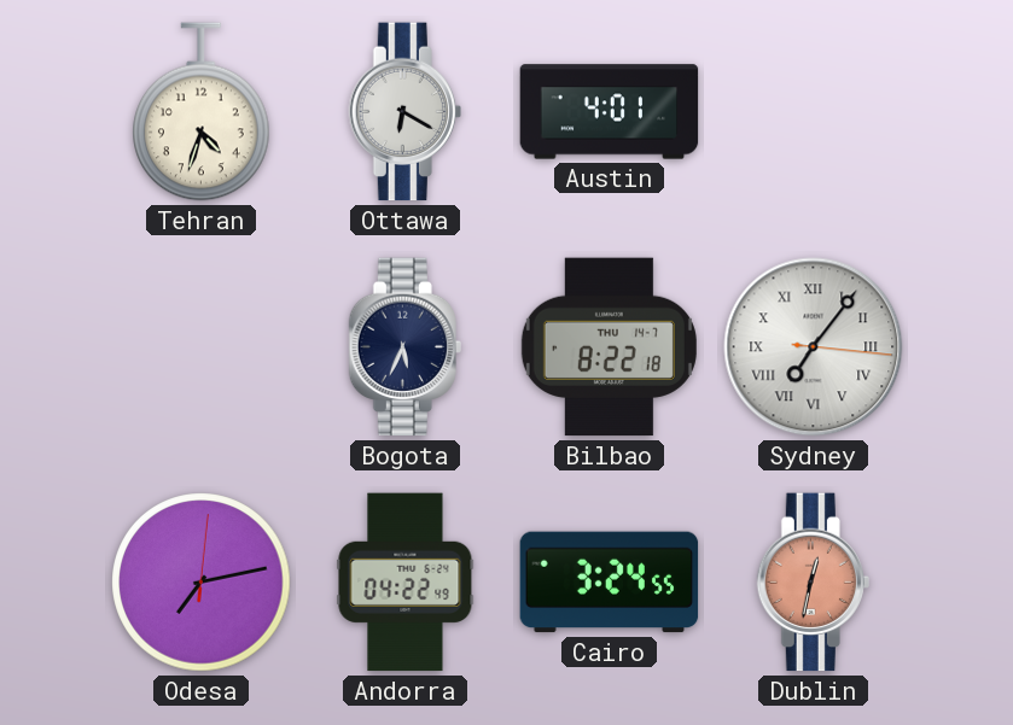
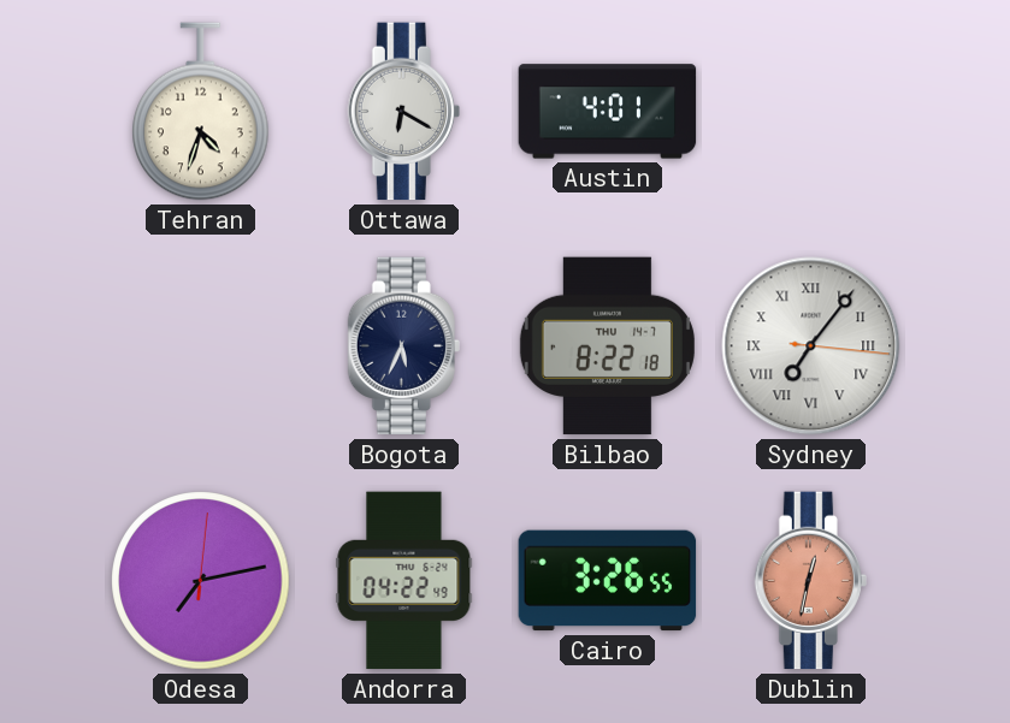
Cairo: 3:24 -> 3:26
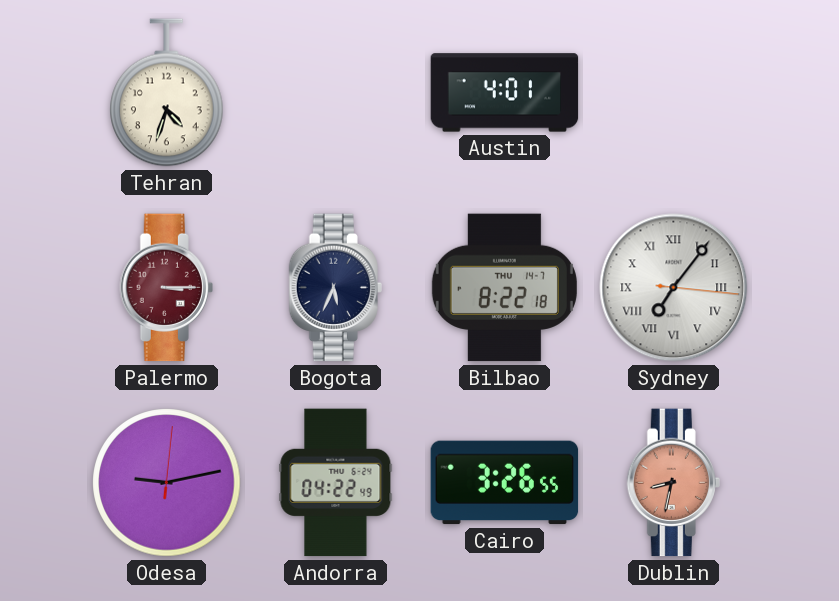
Ottawa: 6:20 -> none
Palermo: none -> 3:15
Odesa: 7:13 -> 9:13
Dublin: 12:32 -> 8:32
